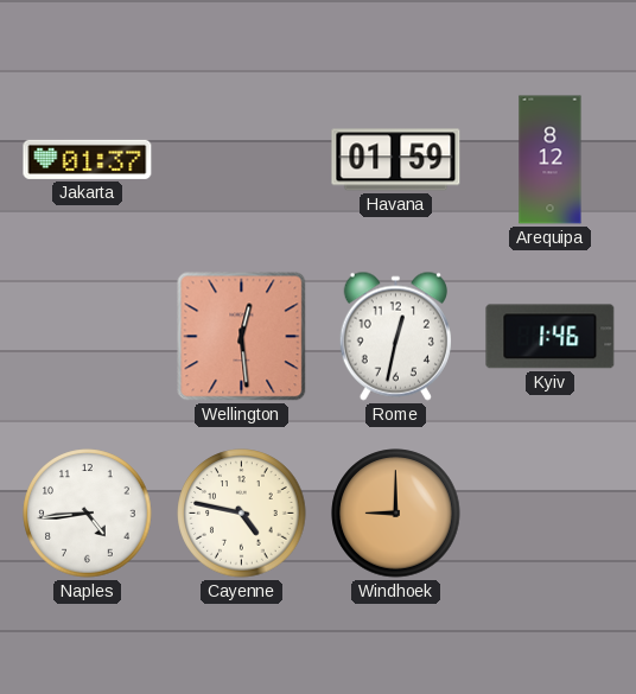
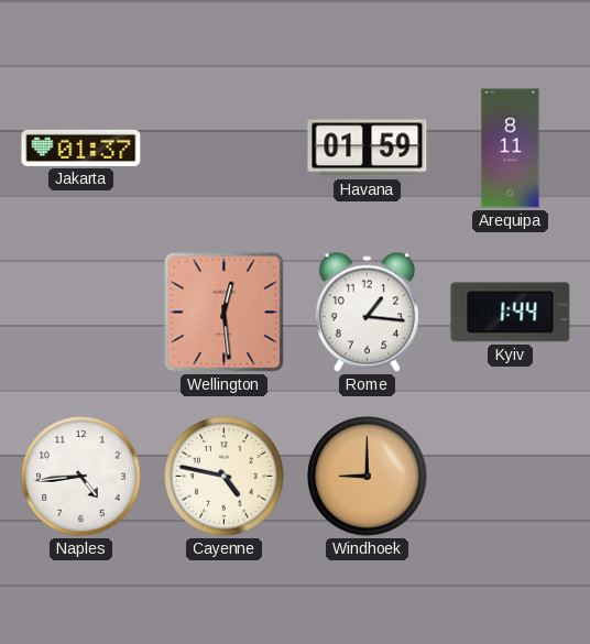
Arequipa: 8:12 -> 8:11
Rome: 12:32 -> 1:16
Kyiv: 1:46 -> 1:44
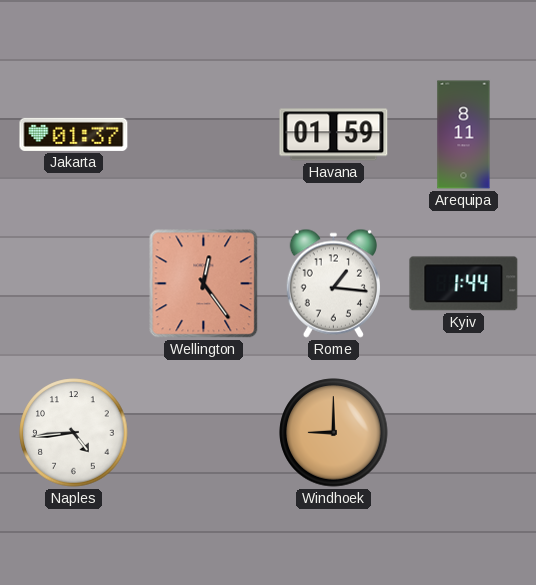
Wellington: 12:29 -> 12:24
Cayenne: 4:47 -> none
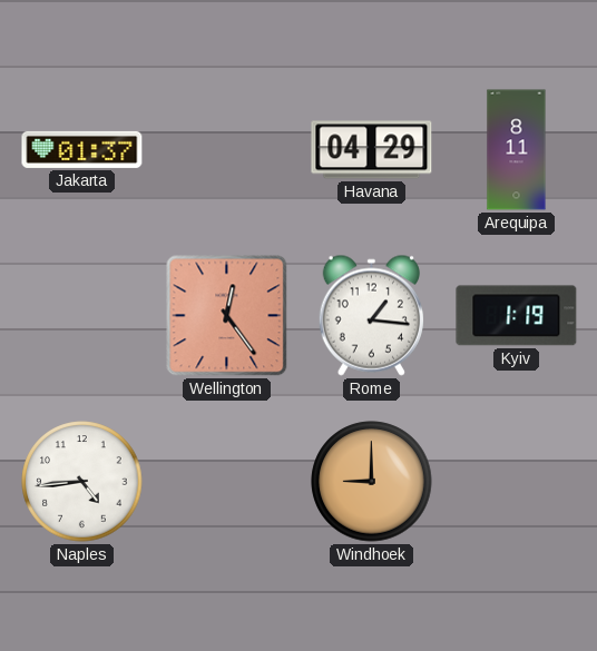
Havana: 01:59 -> 04:29
Kyiv: 1:44 -> 1:19
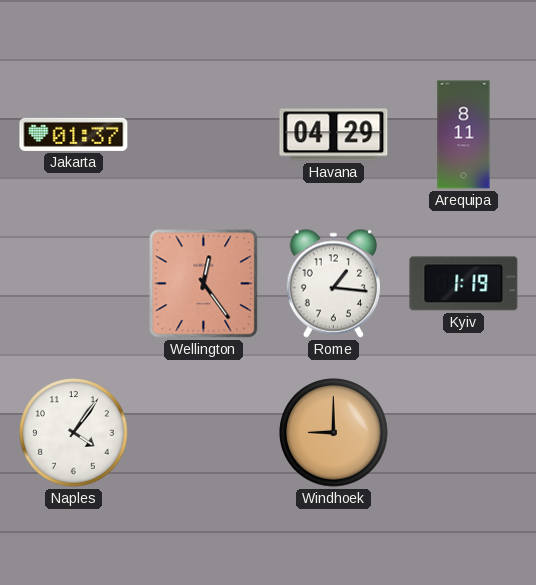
Naples: 4:44 -> 4:06
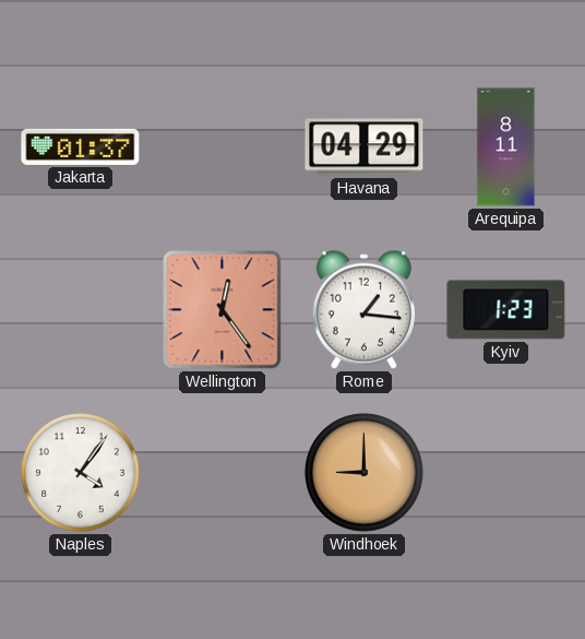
Kyiv: 1:19 -> 1:23
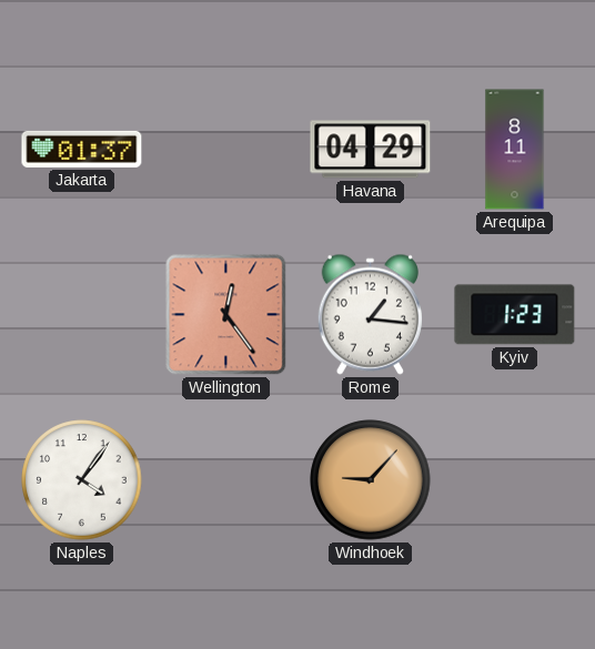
Windhoek: 9:00 -> 9:07
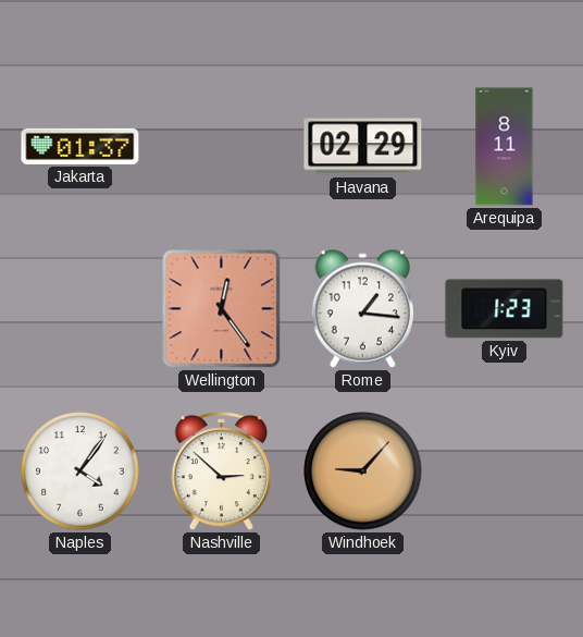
Havana: 04:29 -> 02:29
Nashville: none -> 2:52
